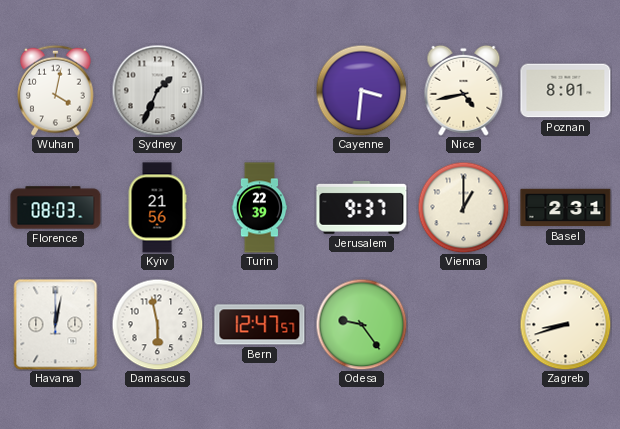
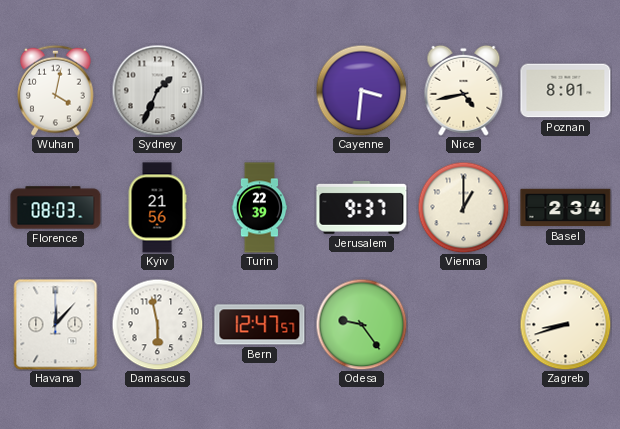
Basel: 2:31 -> 2:34
Havana: 12:02 -> 12:07
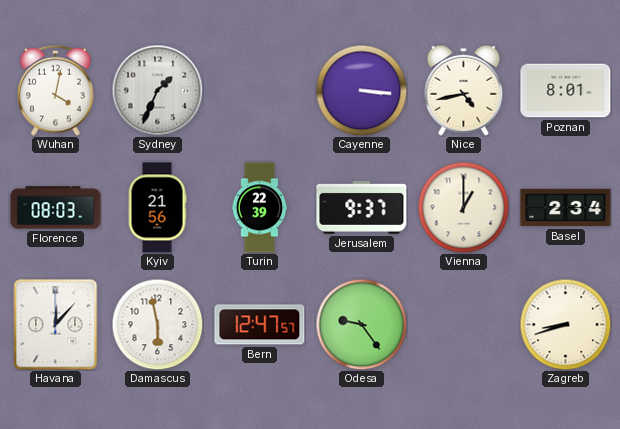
Cayenne: 3:31 -> 3:16
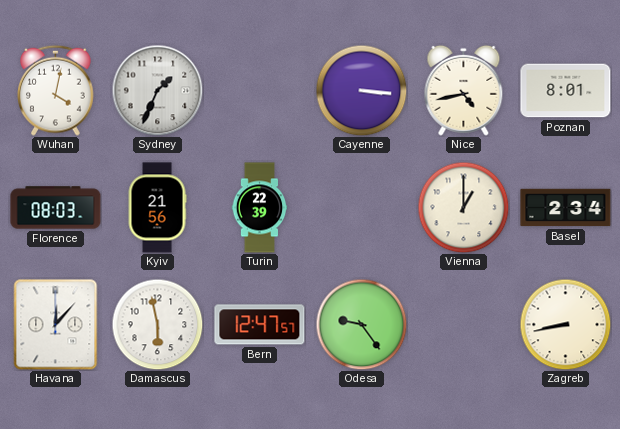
Jerusalem: 9:37 -> none
Zagreb: 8:42 -> 8:43
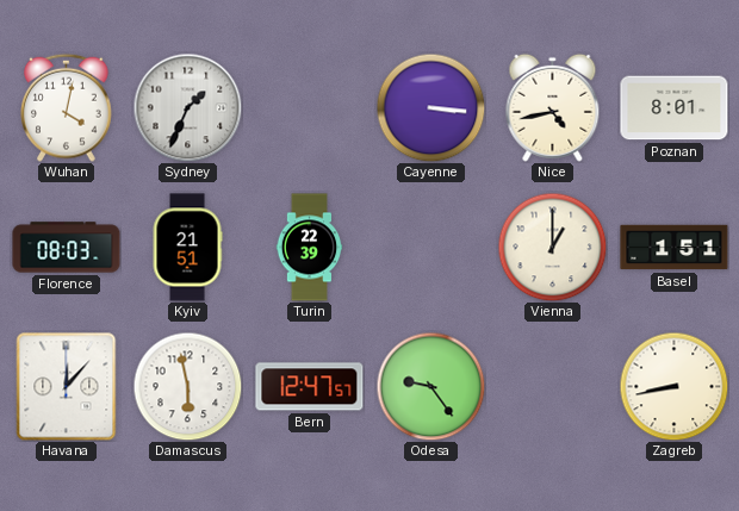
Kyiv: 21:56 -> 21:51
Basel: 2:34 -> 1:51
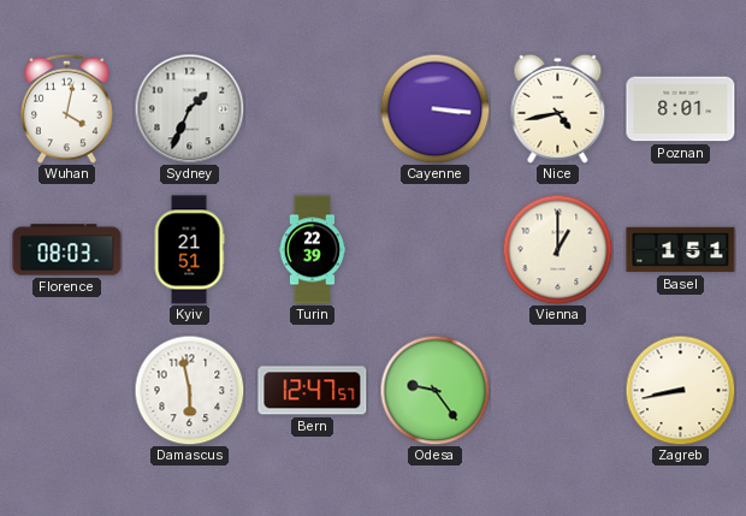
Havana: 12:07 -> none
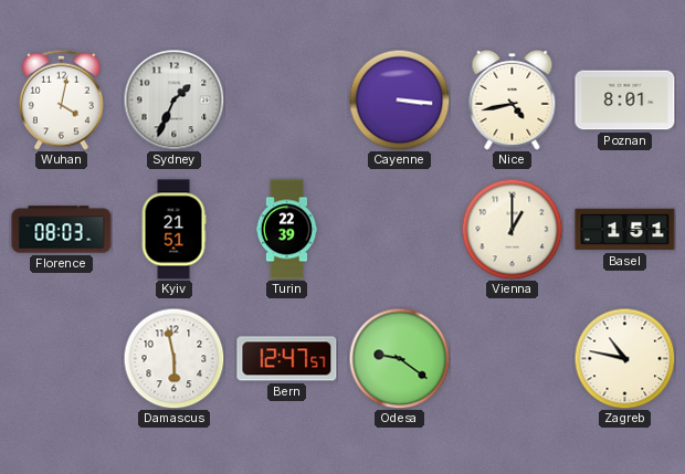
Odesa: 9:24 -> 9:21
Zagreb: 8:43 -> 10:47
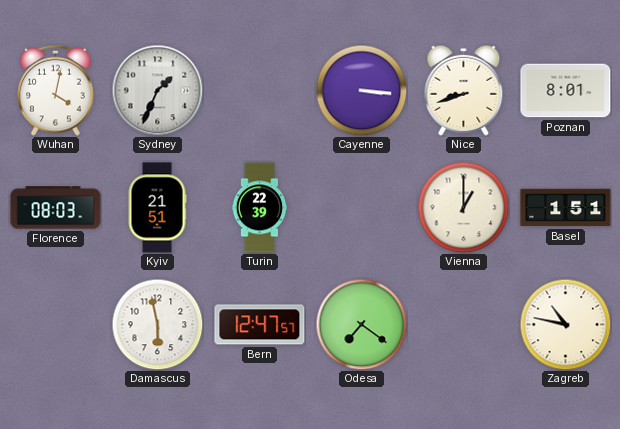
Nice: 4:43 -> 8:42
Odesa: 9:21 -> 7:21
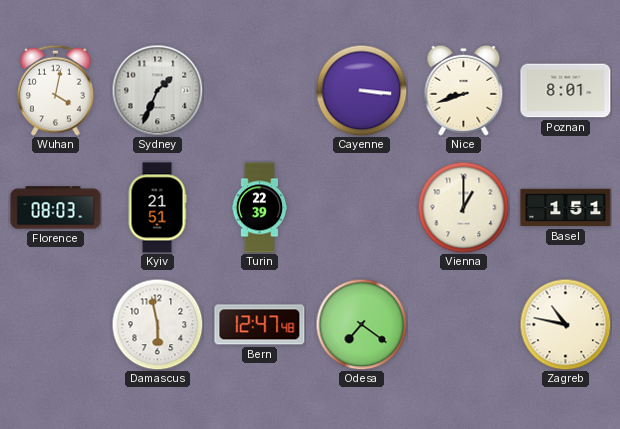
Bern: 12:47:57 -> 12:47:48
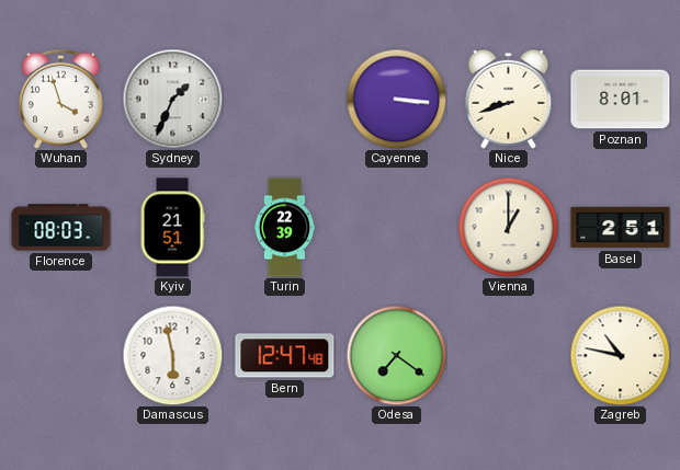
Wuhan: 4:02 -> 3:57
Basel: 1:51 -> 2:51
